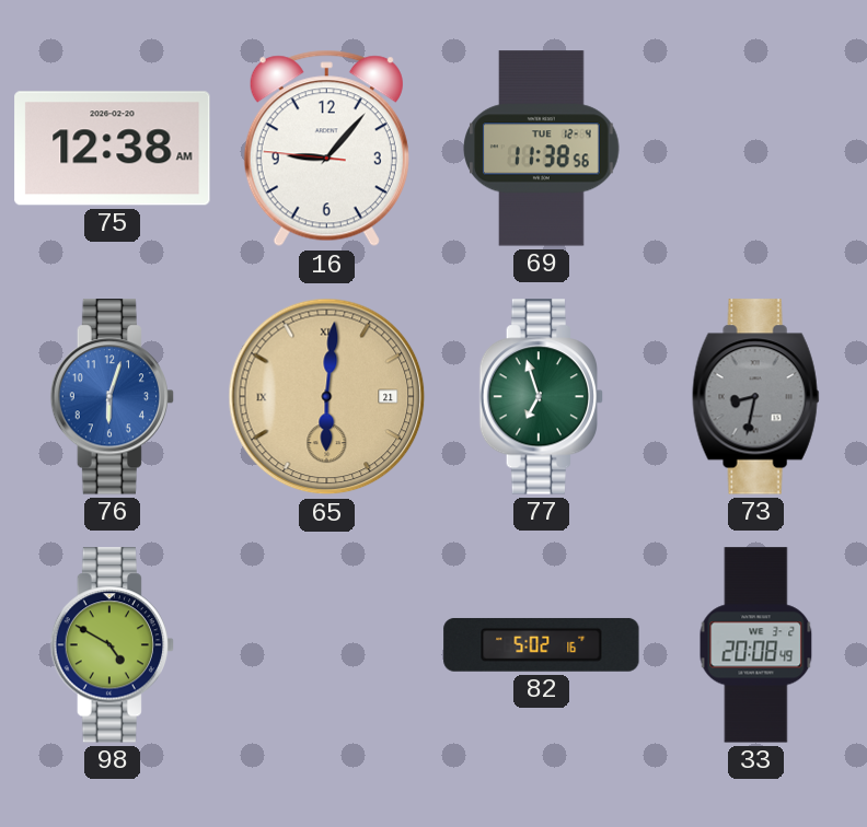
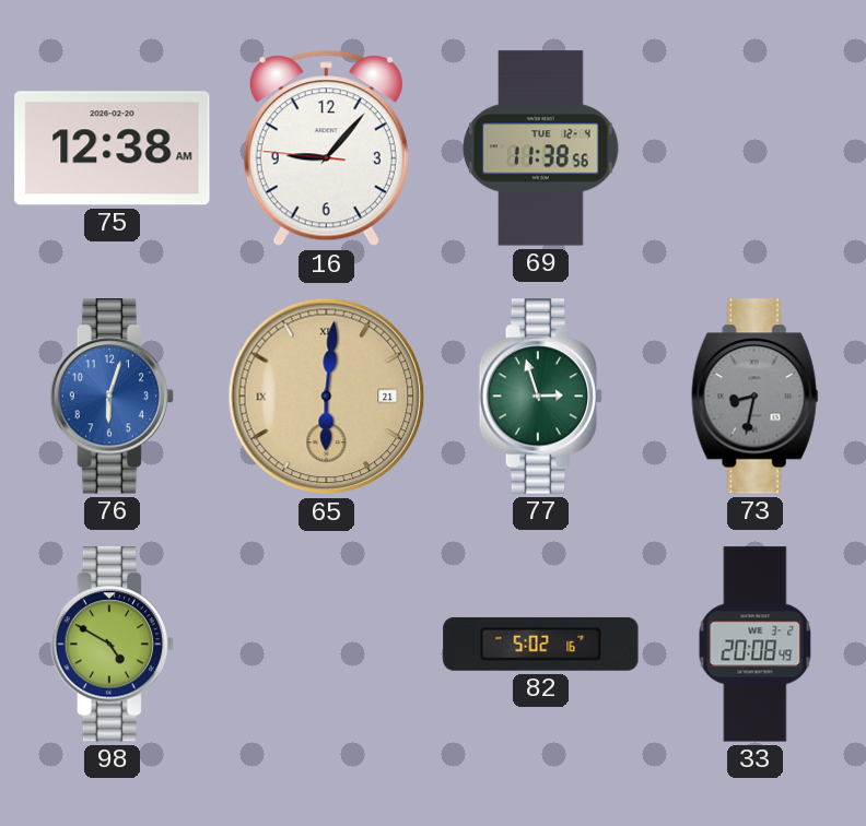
77: 6:57 -> 2:57
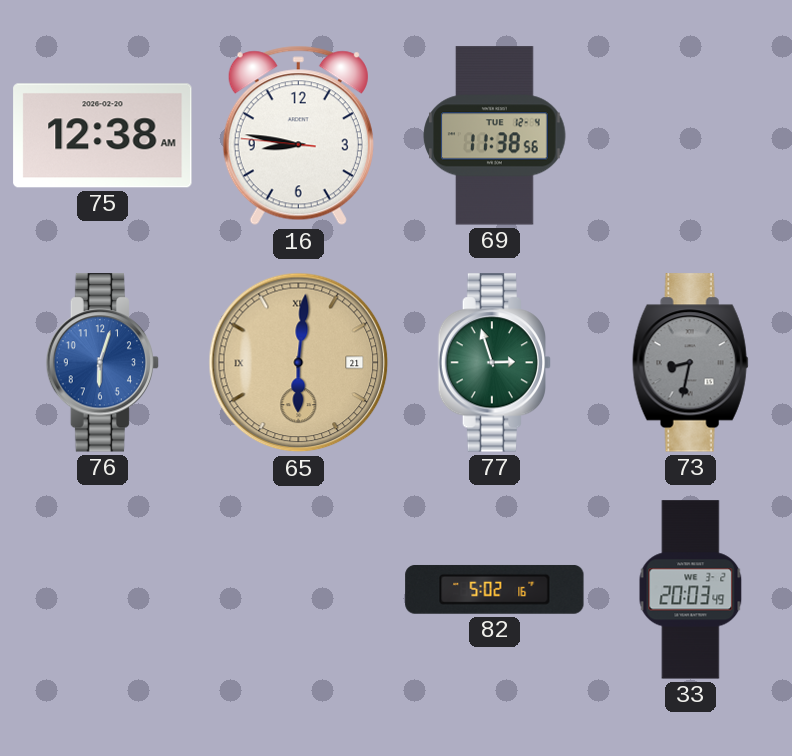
16: 9:06 -> 8:46
98: 4:50 -> none
33: 20:08 -> 20:03
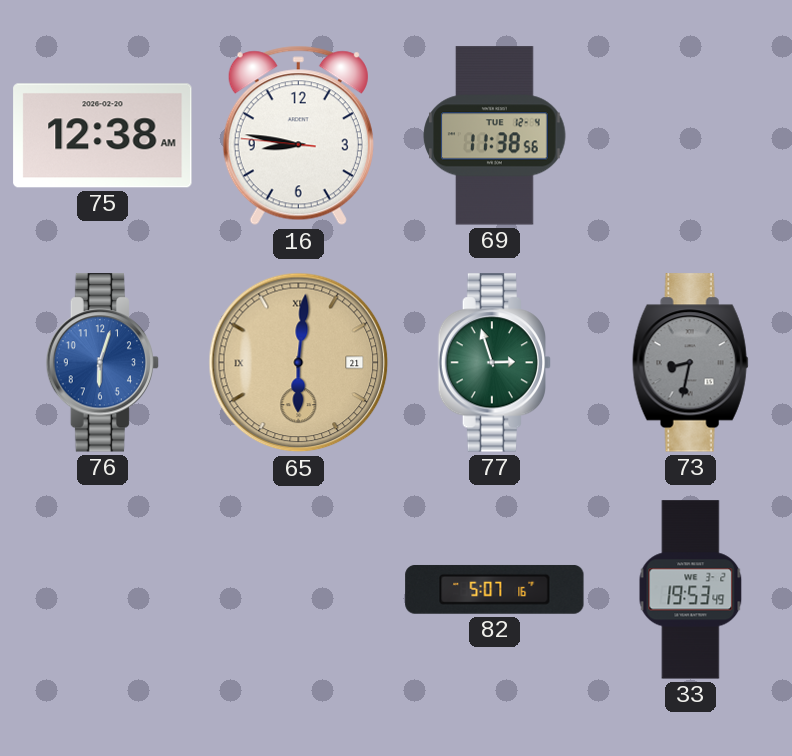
82: 5:02 -> 5:07
33: 20:03 -> 19:53
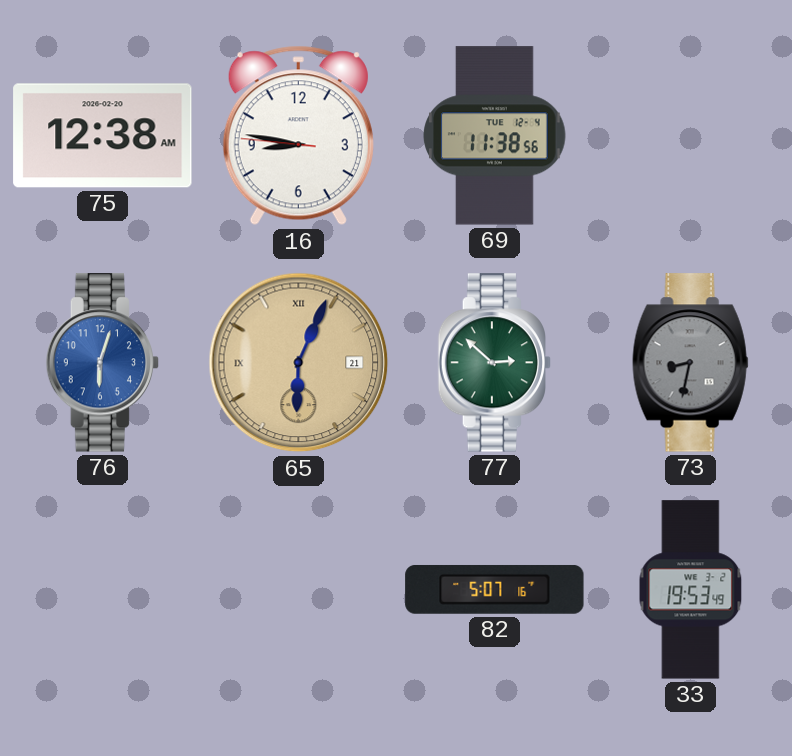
65: 6:01 -> 6:04
77: 2:57 -> 2:52
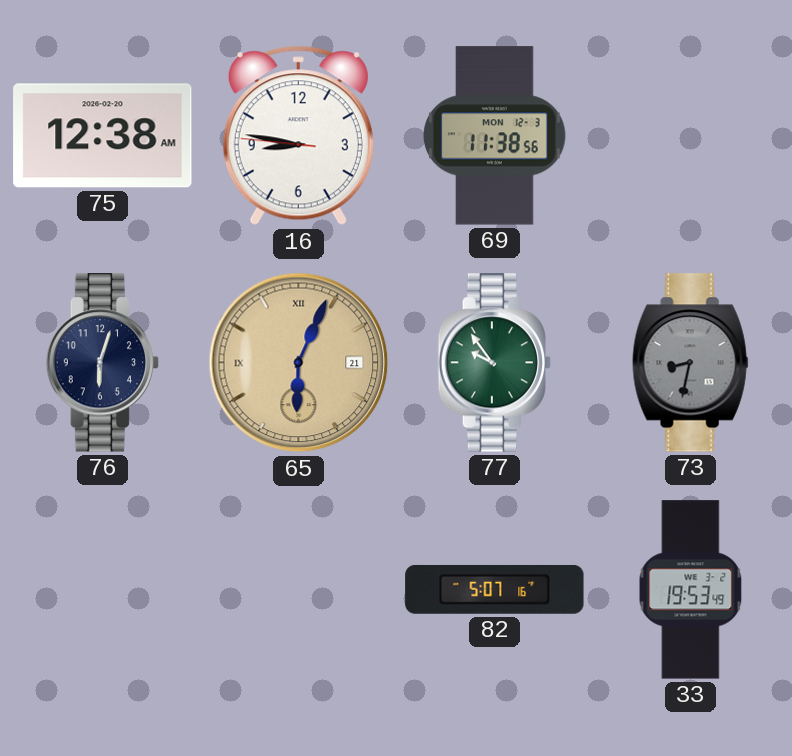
69 date: TUE 12-4 -> MON 12-3
76 dial: blue -> navy
77: 2:52 -> 9:54
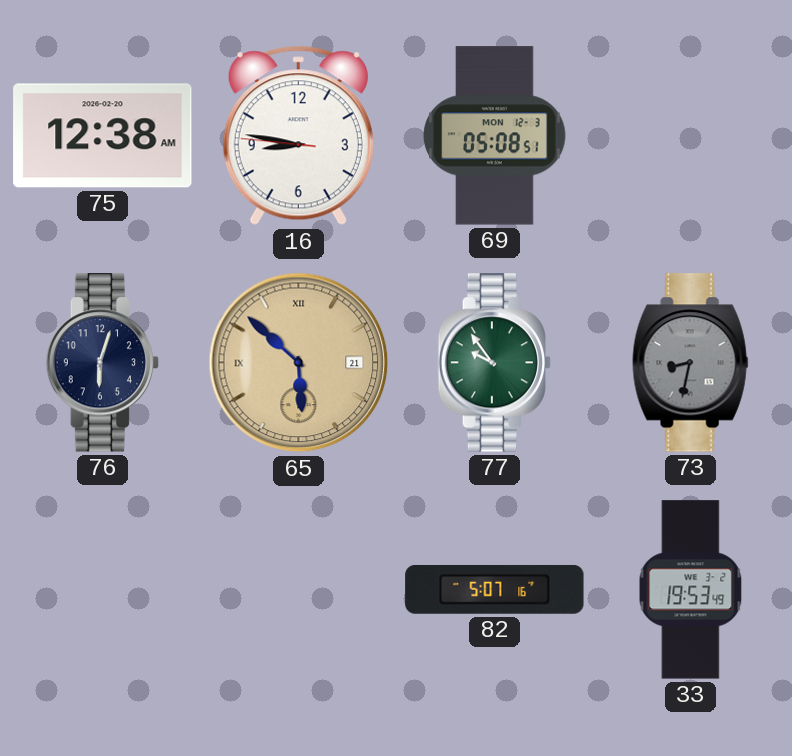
69: 11:38 -> 05:08
65: 6:04 -> 5:52
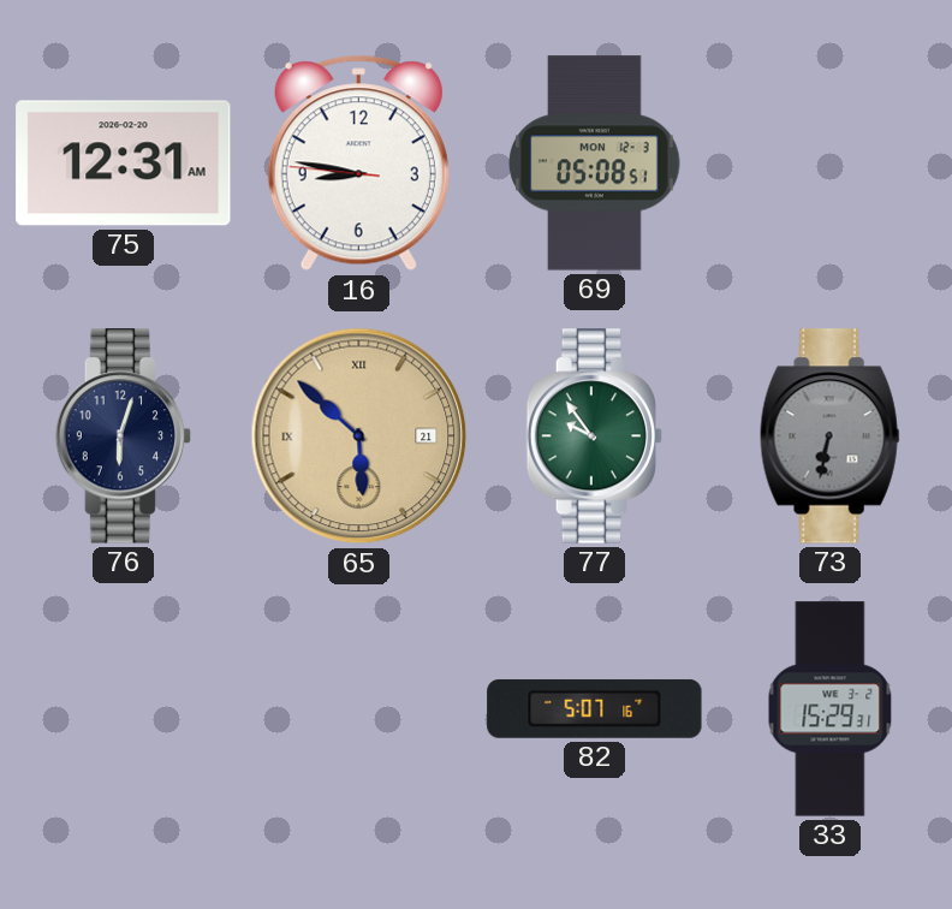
75: 12:38 -> 12:31
73: 8:32 -> 6:32
33: 19:53 -> 15:29
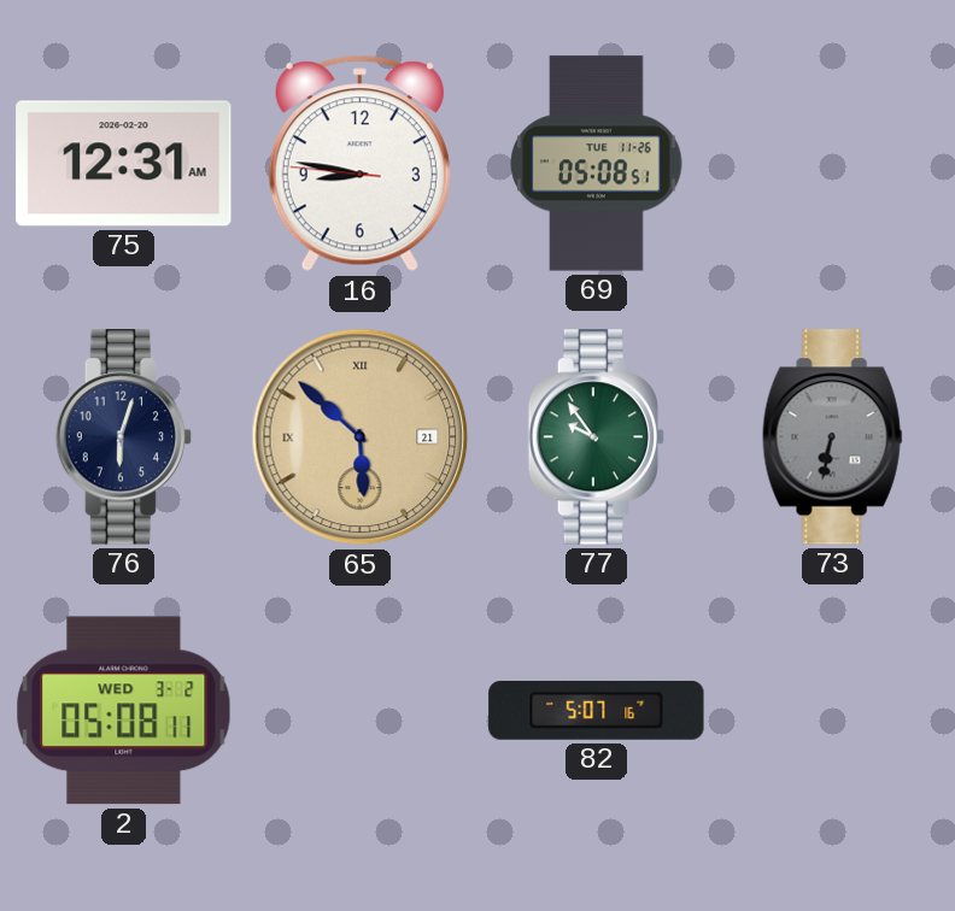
69 date: MON 12-3 -> TUE 11-26
2: none -> 05:08
33: 15:29 -> none
